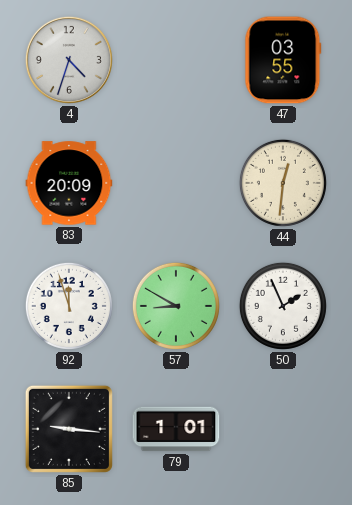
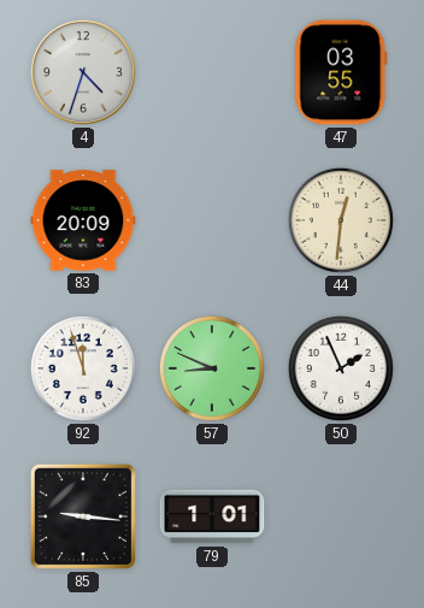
57: 8:50 -> 8:49
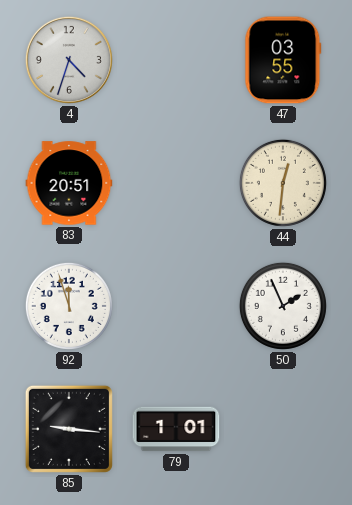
83: 20:09 -> 20:51
57: 8:49 -> none
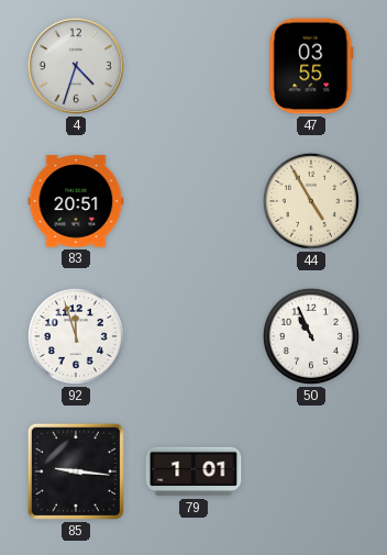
44: 12:31 -> 4:55
50: 1:56 -> 10:56
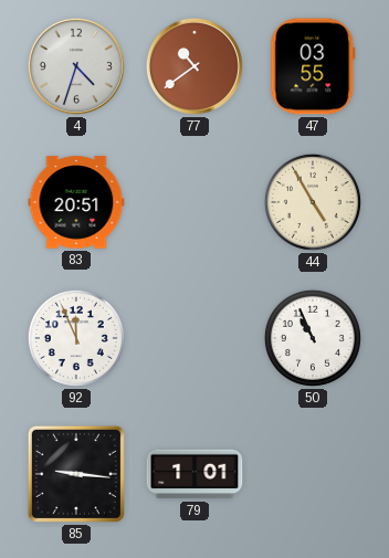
77: none -> 10:39
92: 11:57 -> 11:56
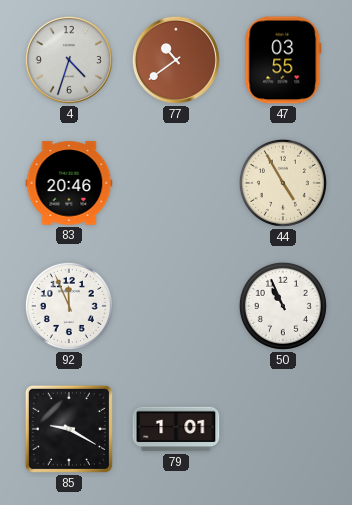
83: 20:51 -> 20:46
85: 9:16 -> 9:20
